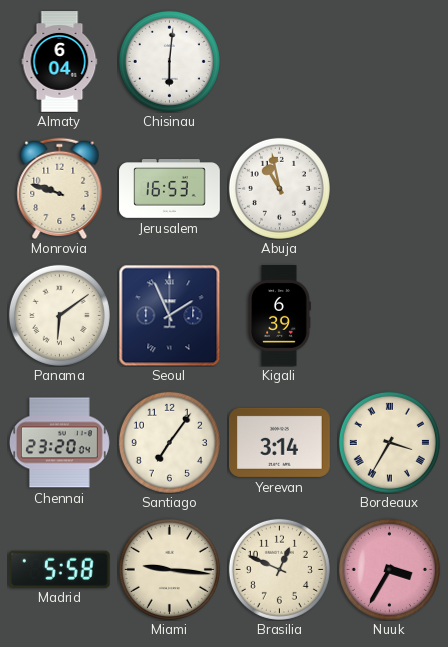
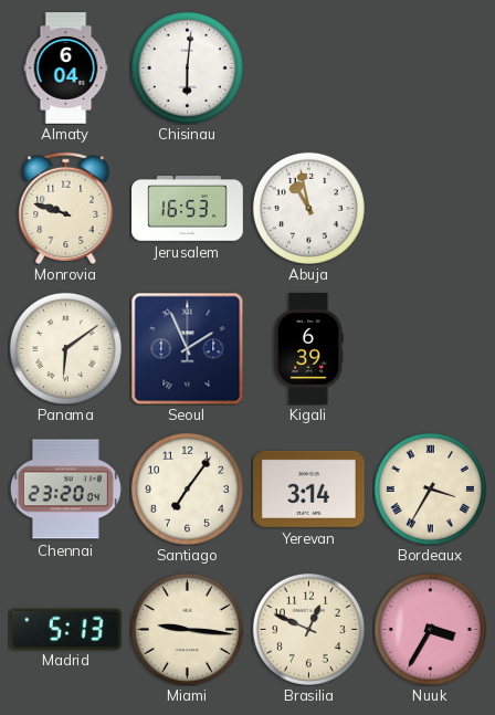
Madrid: 5:58 -> 5:13
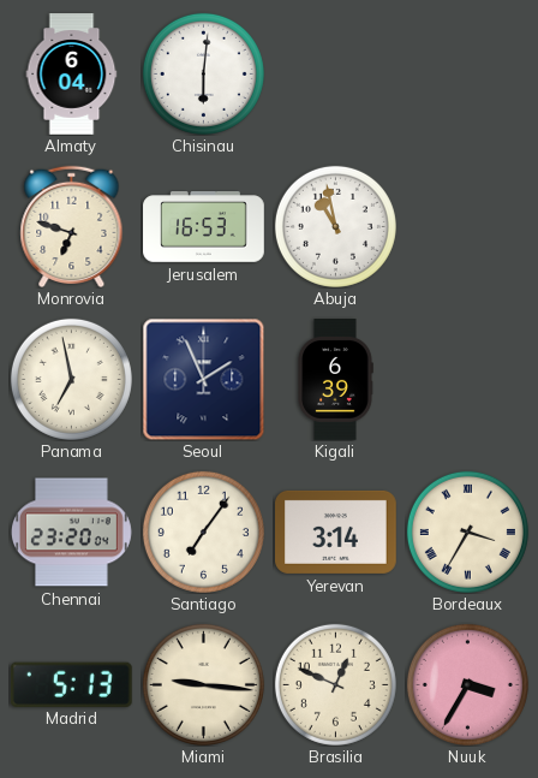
Monrovia: 9:48 -> 6:48
Panama: 6:09 -> 6:58
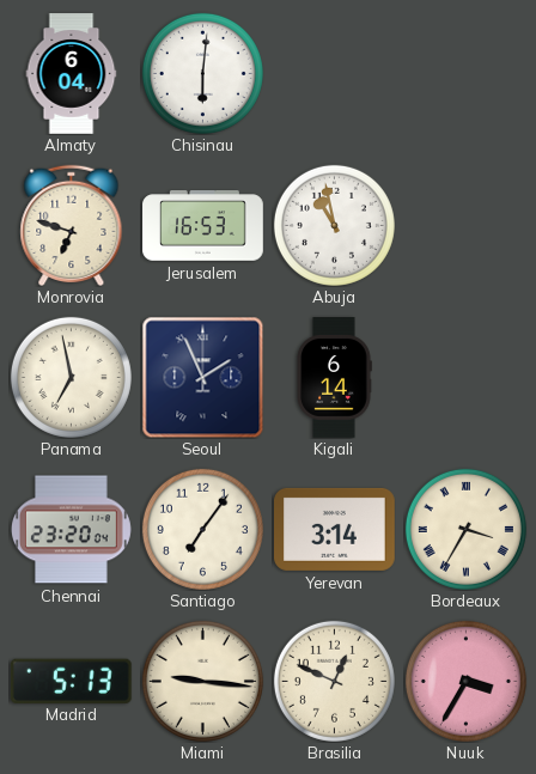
Kigali: 6:39 -> 6:14
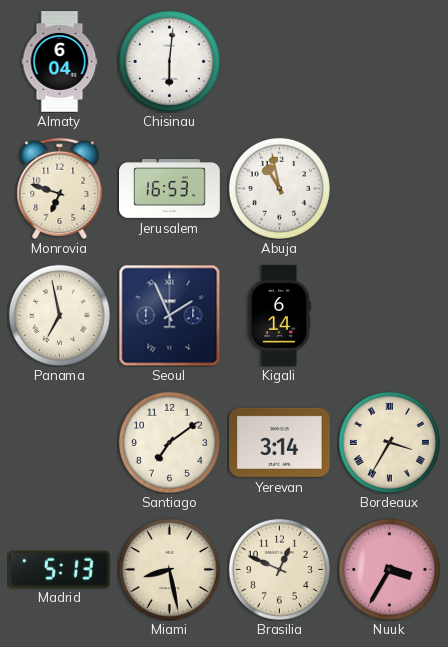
Chennai: 23:20 -> none
Santiago: 7:06 -> 7:09
Miami: 9:16 -> 8:28
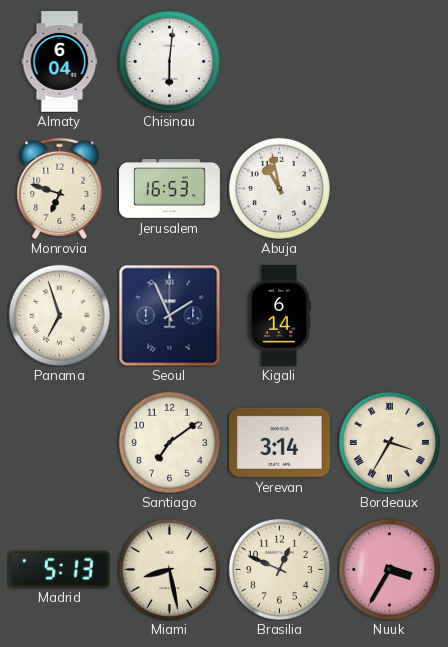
Panama: 6:58 -> 6:57
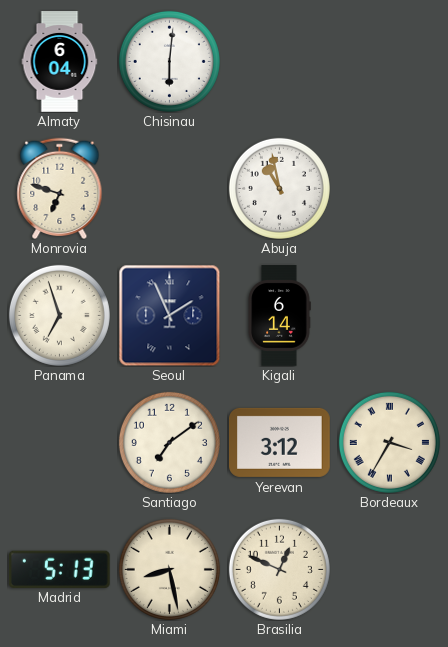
Jerusalem: 16:53 -> none
Yerevan: 3:14 -> 3:12
Nuuk: 3:35 -> none
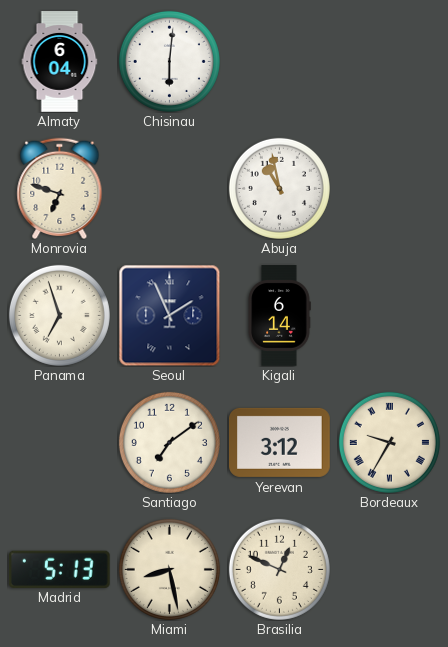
Bordeaux: 3:35 -> 9:35
